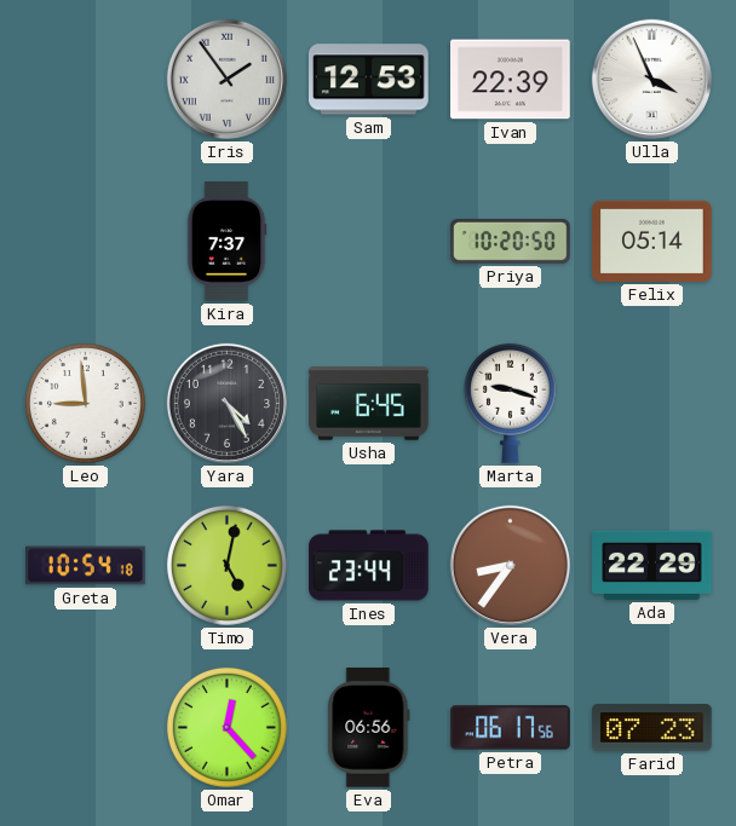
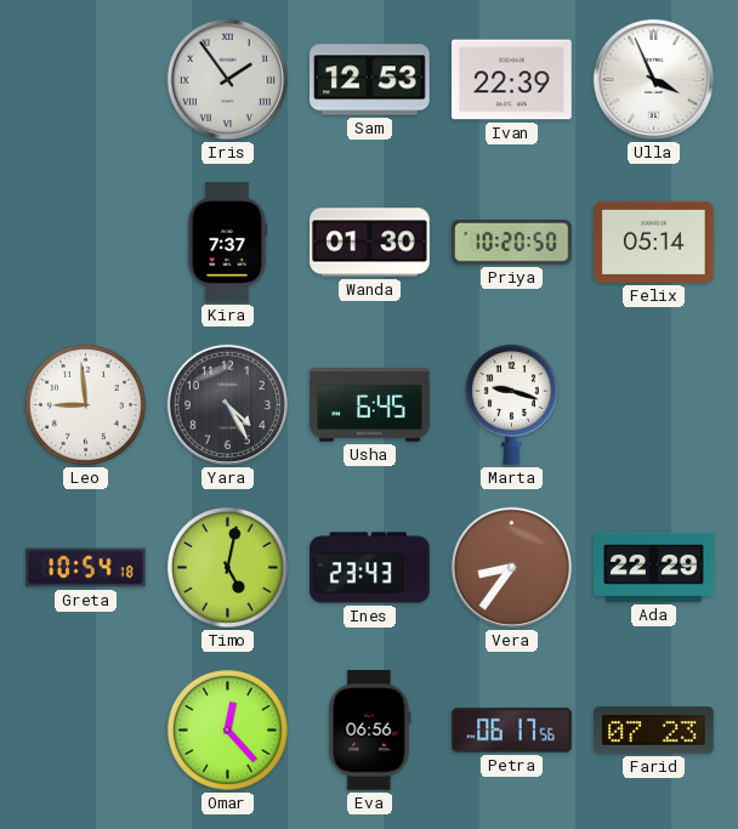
Wanda: none -> 01:30
Ines: 23:44 -> 23:43
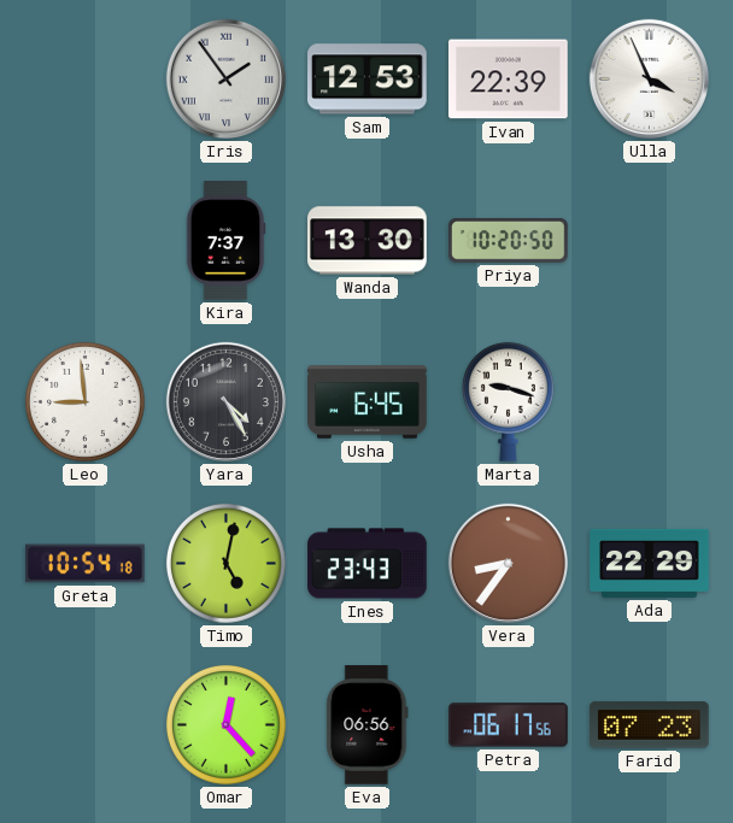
Wanda: 01:30 -> 13:30
Felix: 05:14 -> none
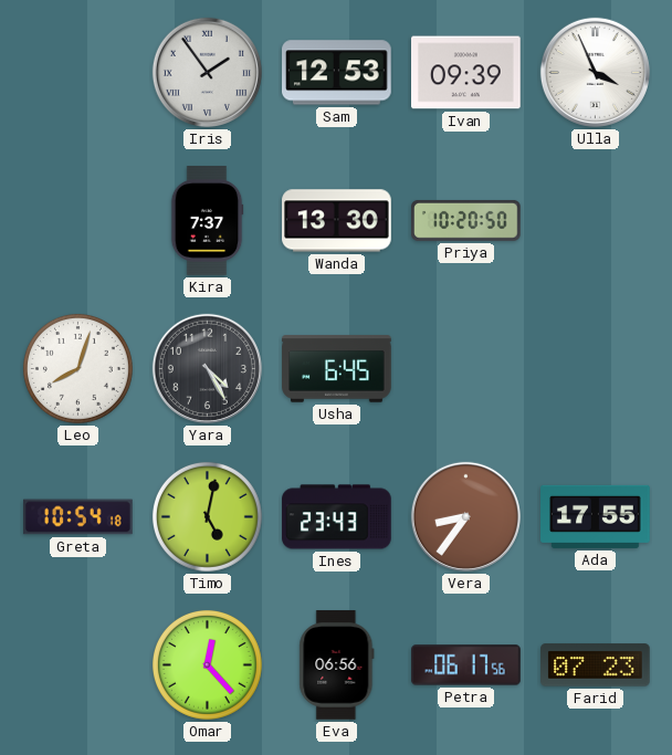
Ivan: 22:39 -> 09:39
Leo: 8:59 -> 8:03
Marta: 9:18 -> none
Ada: 22:29 -> 17:55
